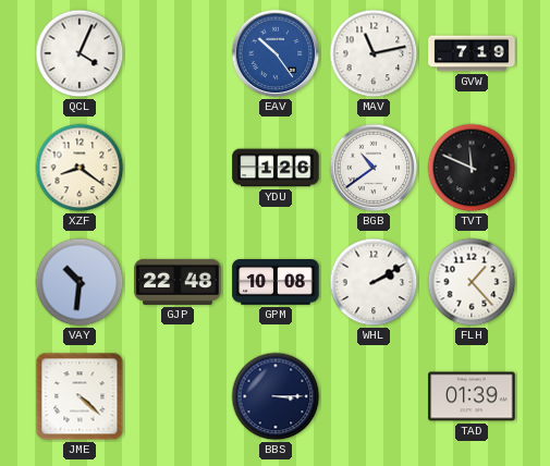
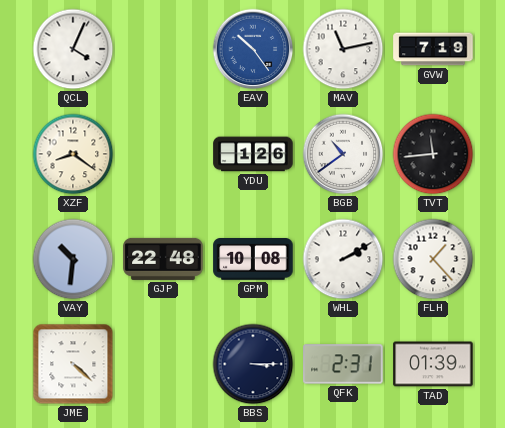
TVT: 11:49 -> 11:44
QFK: none -> 2:31
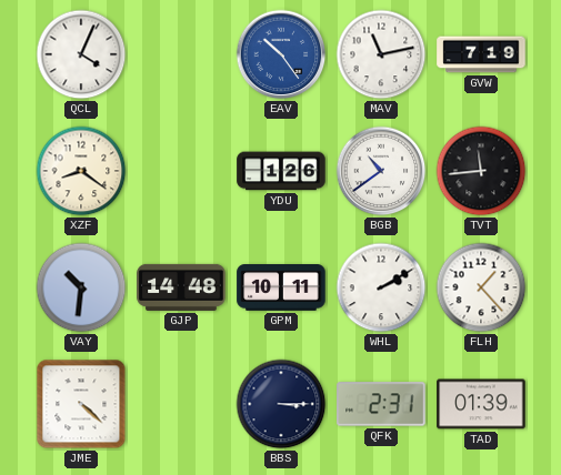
GJP: 22:48 -> 14:48
GPM: 10:08 -> 10:11
